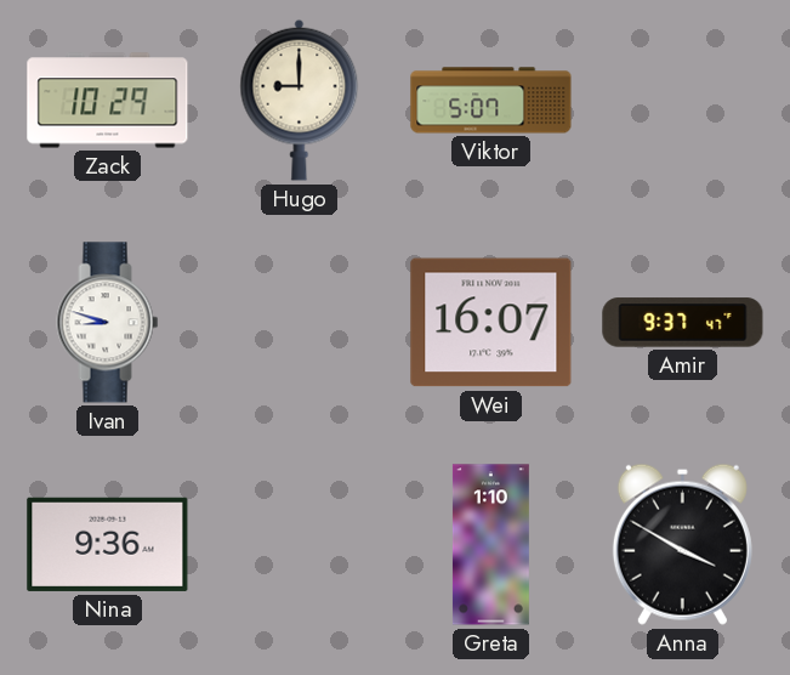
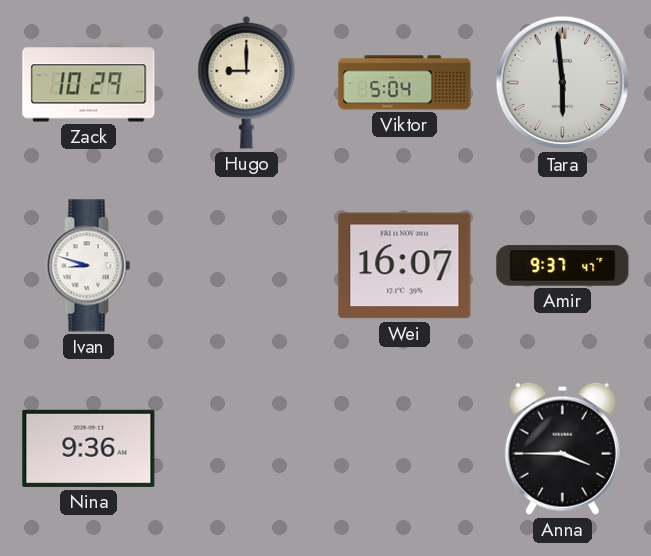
Viktor: 5:07 -> 5:04
Tara: none -> 5:59
Greta: 1:10 -> none
Anna: 3:50 -> 3:45
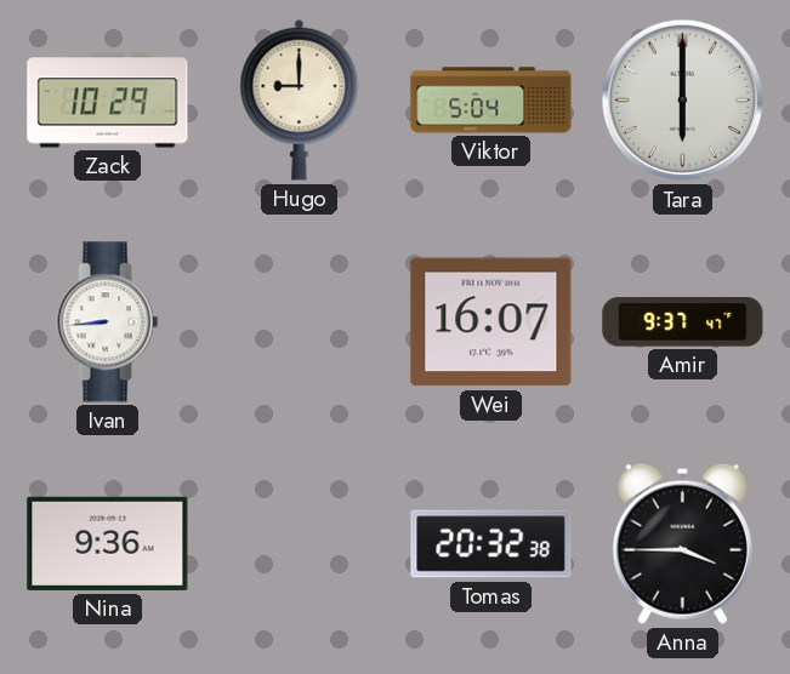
Tara: 5:59 -> 6:00
Ivan: 8:48 -> 8:44
Tomas: none -> 20:32
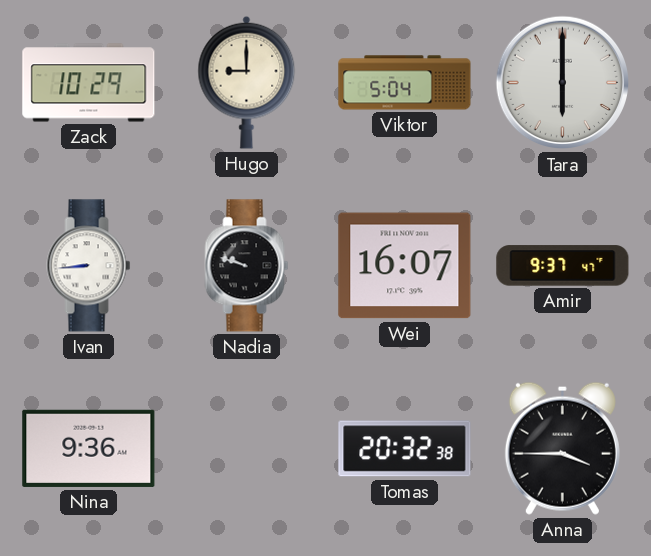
Nadia: none -> 9:48
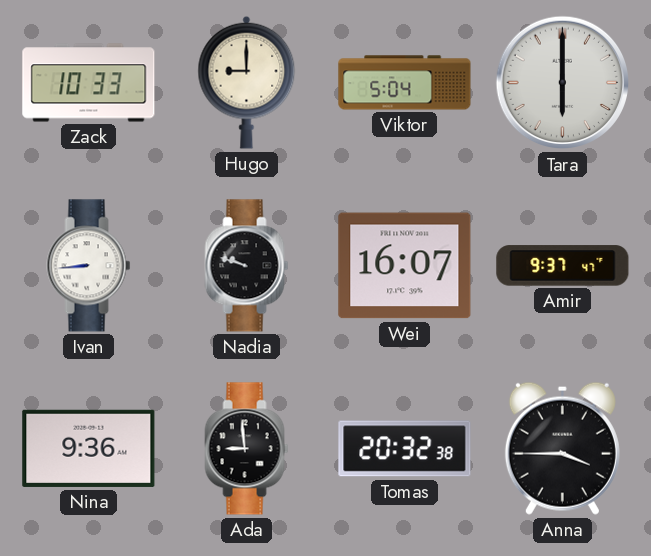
Zack: 10:29 -> 10:33
Ada: none -> 8:59
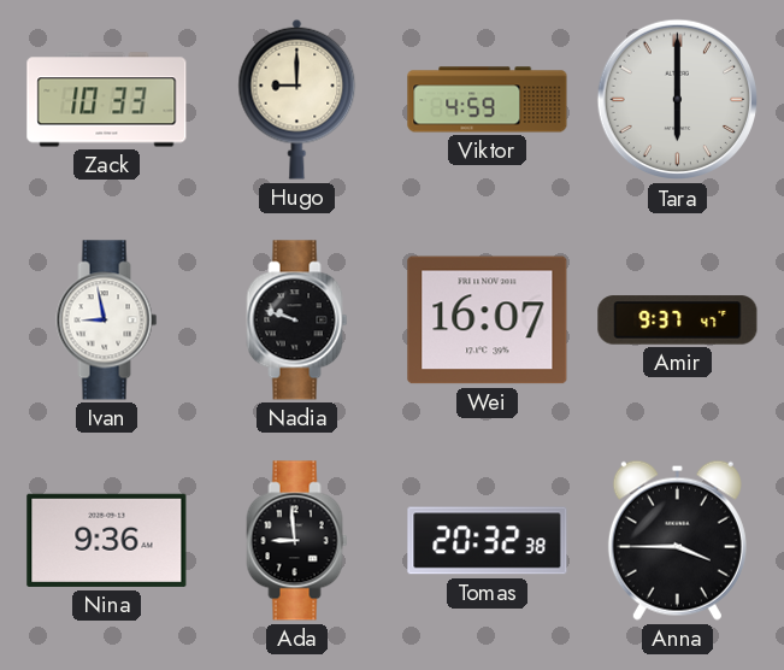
Viktor: 5:04 -> 4:59
Ivan: 8:44 -> 8:58
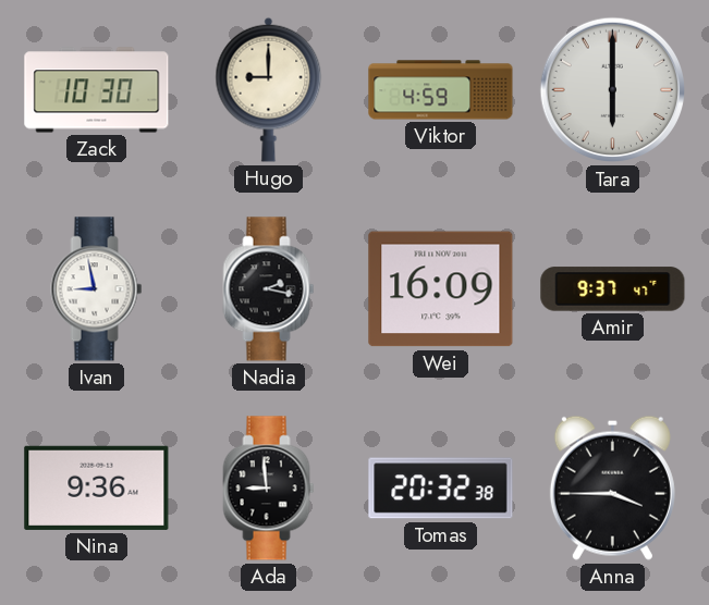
Zack: 10:33 -> 10:30
Nadia: 9:48 -> 2:17
Wei: 16:07 -> 16:09
